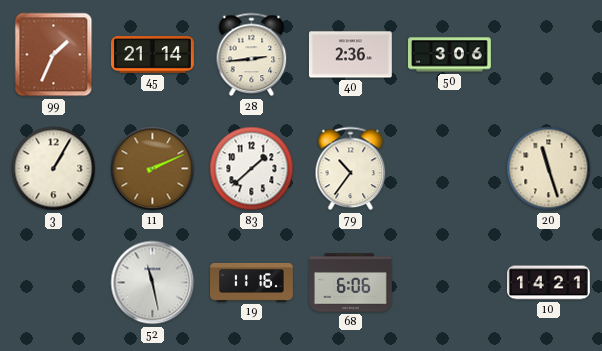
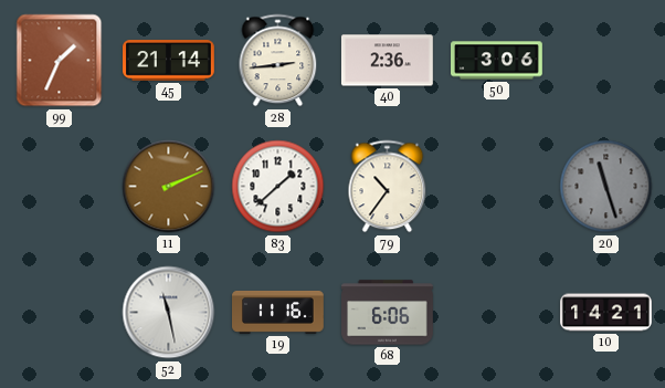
3: 1:05 -> none
20 dial: cream -> grey
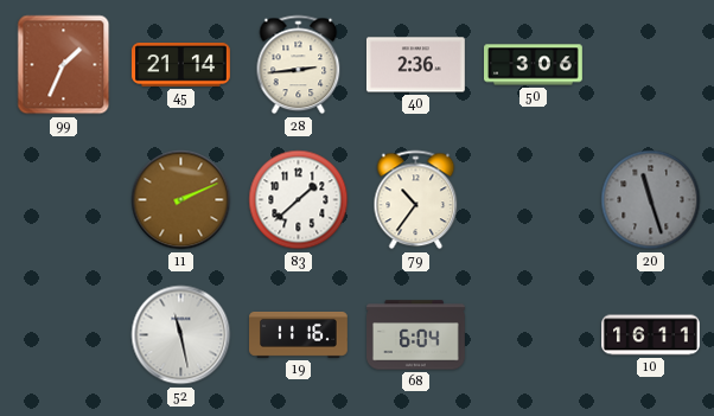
68: 6:06 -> 6:04
10: 14:21 -> 16:11
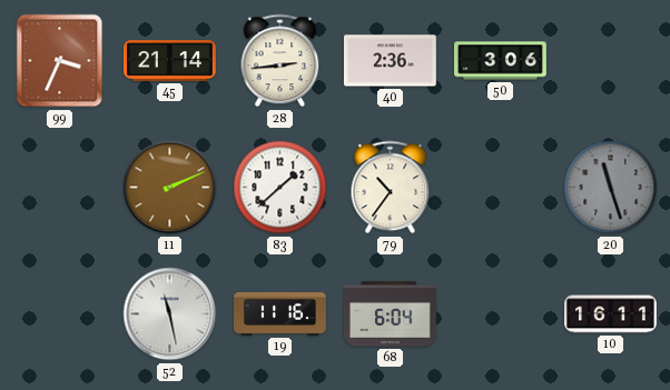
99: 1:34 -> 3:34
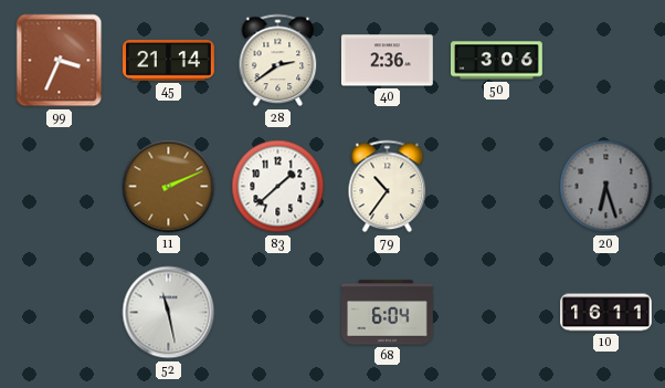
28: 2:44 -> 2:39
20: 11:27 -> 6:27
19: 11:16 -> none
